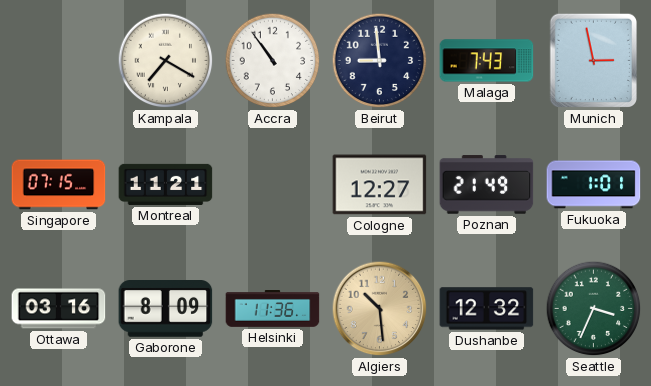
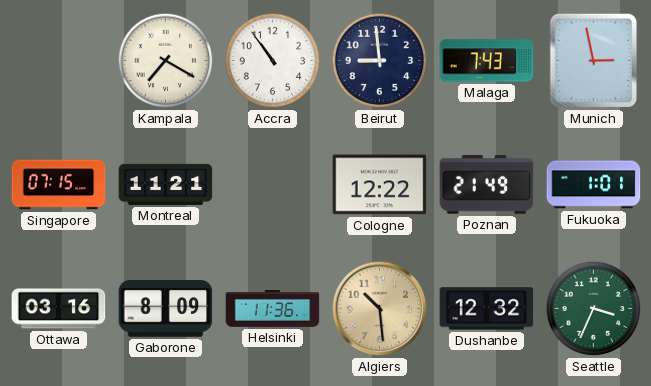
Cologne: 12:27 -> 12:22
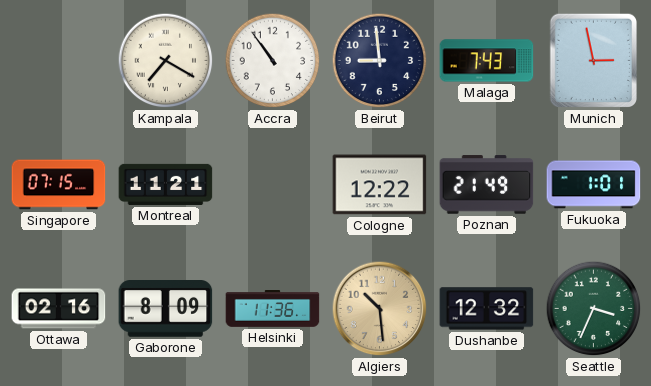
Ottawa: 03:16 -> 02:16
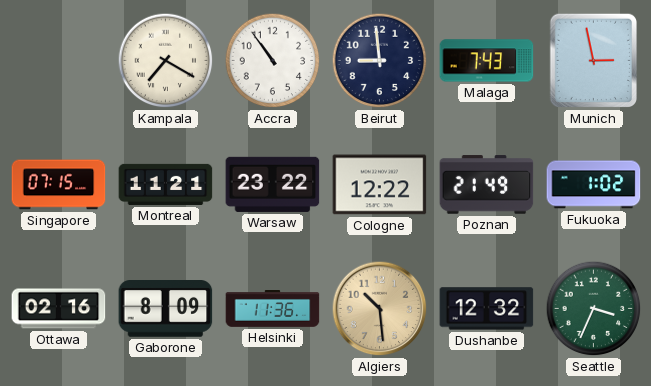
Warsaw: none -> 23:22
Fukuoka: 1:01 -> 1:02
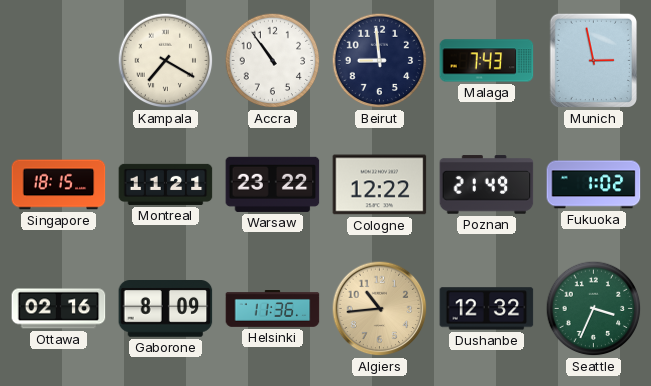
Singapore: 07:15 -> 18:15
Algiers: 10:29 -> 10:44
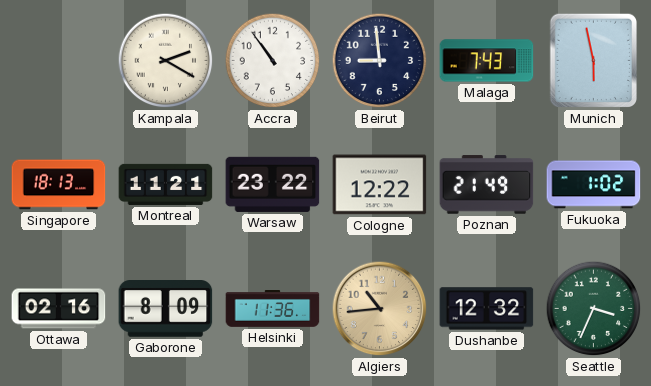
Kampala: 7:20 -> 2:20
Munich: 2:58 -> 5:58
Singapore: 18:15 -> 18:13
